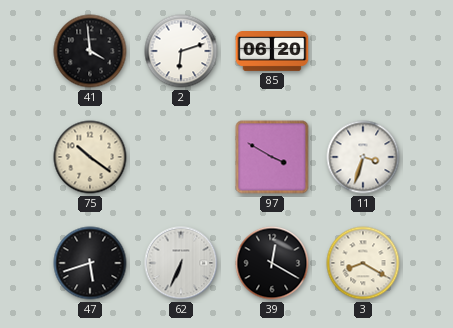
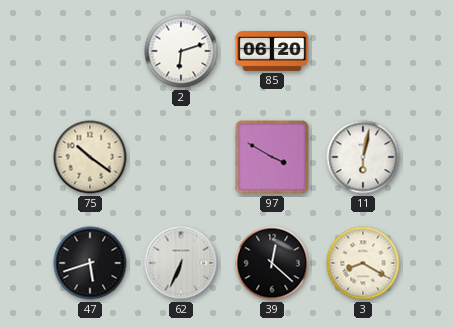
41: 3:59 -> none
11: 3:33 -> 6:02
39: 12:20 -> 12:22
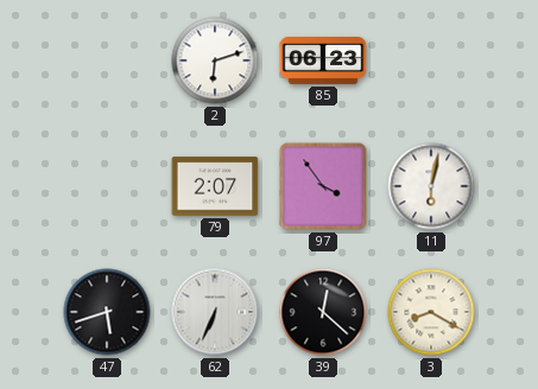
85: 06:20 -> 06:23
75: 10:21 -> none
79: none -> 2:07
97: 3:50 -> 3:54
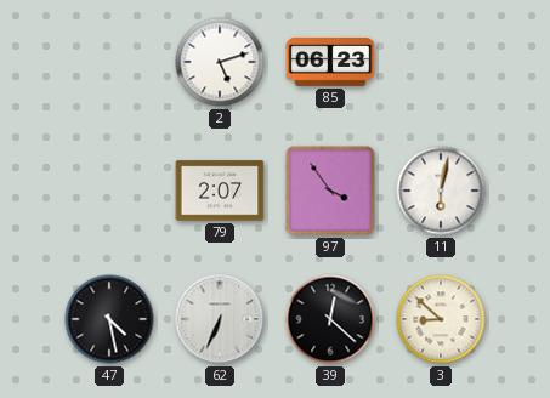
2: 6:12 -> 5:12
47: 5:42 -> 4:28
3: 8:20 -> 8:52
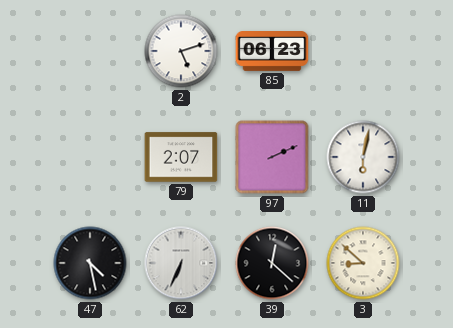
97: 3:54 -> 2:11
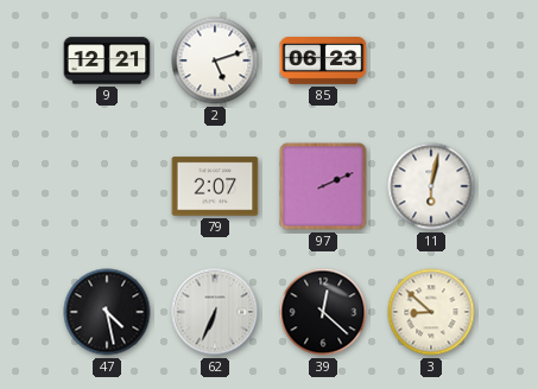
9: none -> 12:21
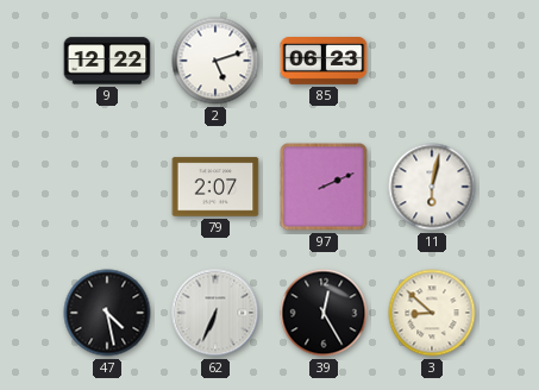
9: 12:21 -> 12:22
39: 12:22 -> 12:25
